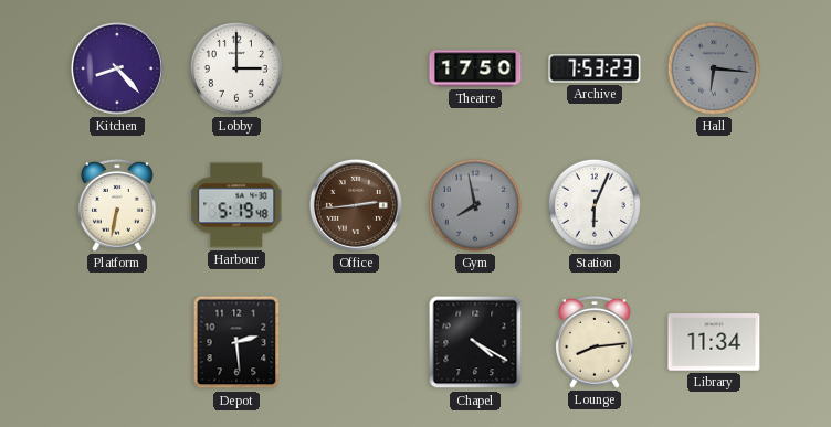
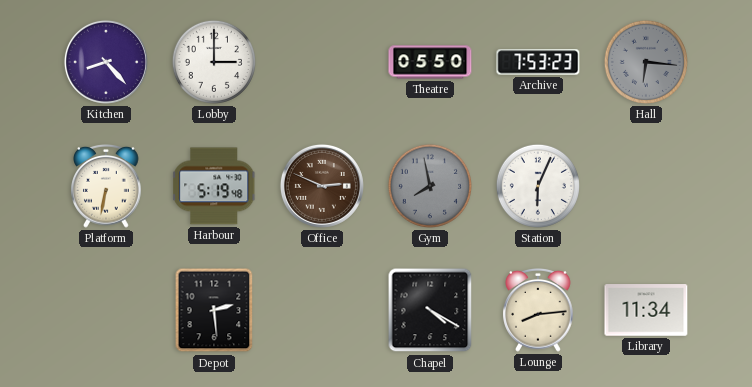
Theatre: 17:50 -> 05:50
Office: 2:44 -> 2:49
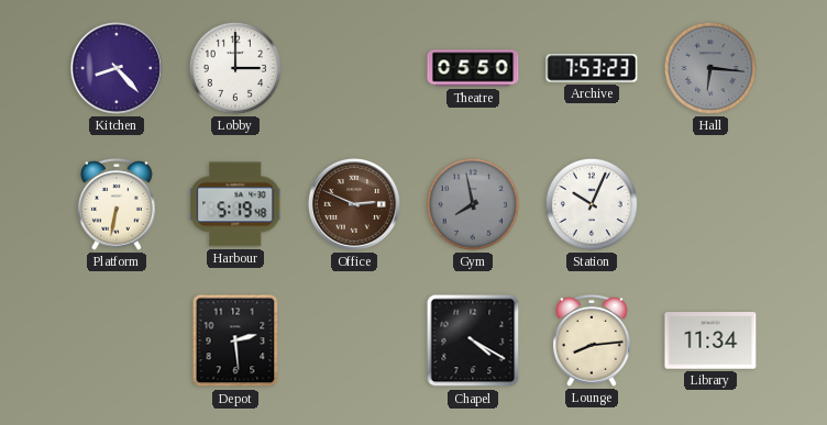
Station: 6:04 -> 10:04
